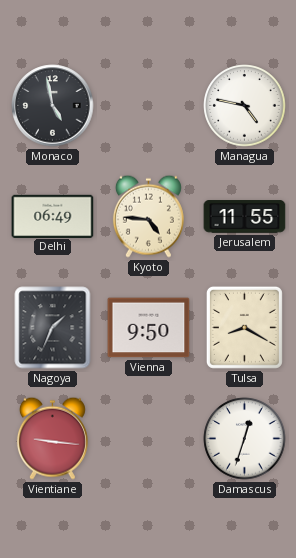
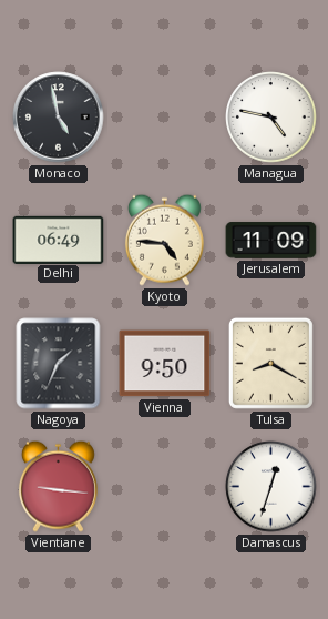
Jerusalem: 11:55 -> 11:09
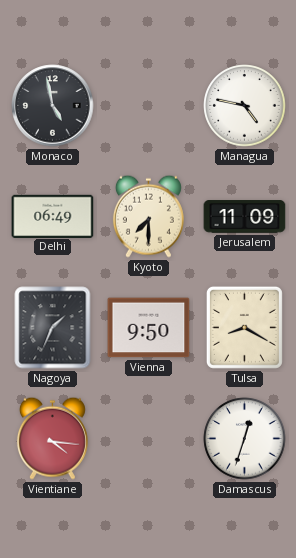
Kyoto: 4:46 -> 7:30
Vientiane: 9:16 -> 4:16
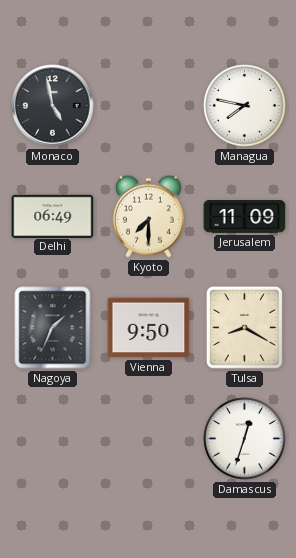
Managua: 4:47 -> 7:47
Vientiane: 4:16 -> none
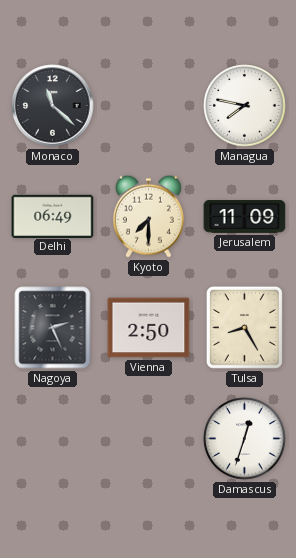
Monaco: 4:58 -> 11:22
Nagoya: 1:34 -> 2:26
Vienna: 9:50 -> 2:50
Tulsa: 8:20 -> 8:25
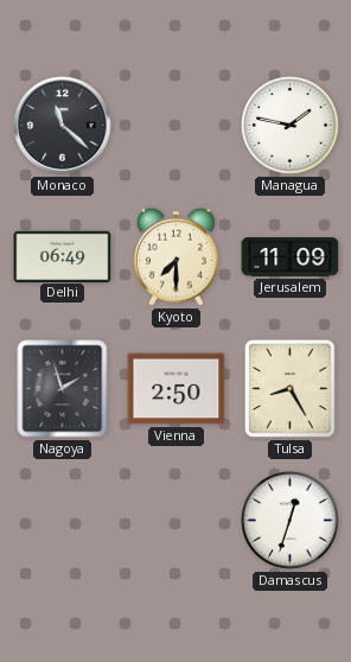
Managua: 7:47 -> 1:47
Nagoya: 2:26 -> 1:57
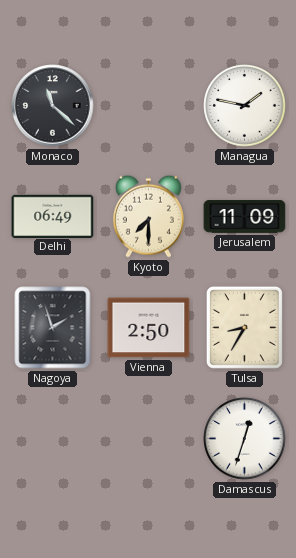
Tulsa: 8:25 -> 8:35
